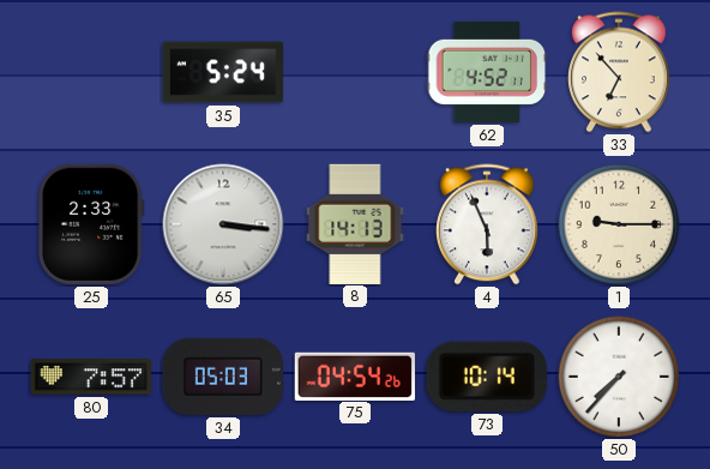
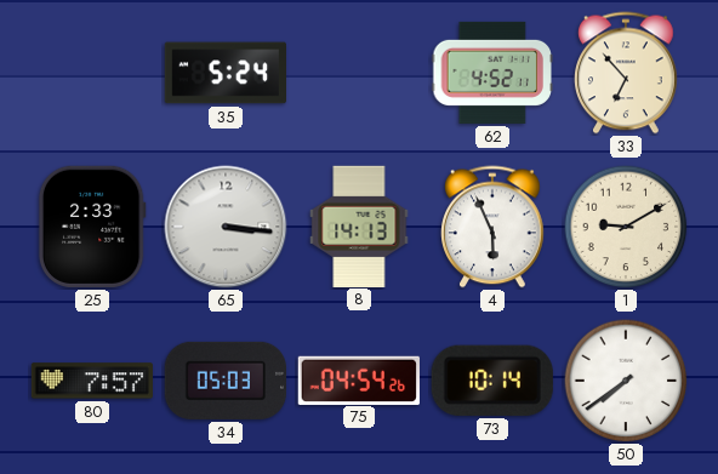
1: 9:15 -> 9:10
50: 7:37 -> 7:39
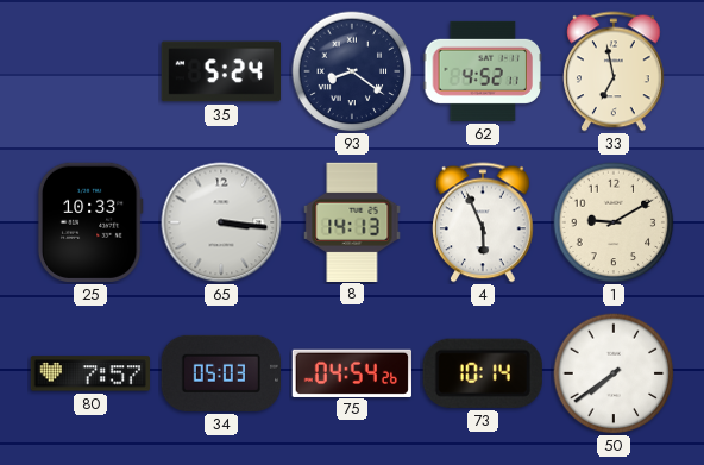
93: none -> 8:21
33: 6:53 -> 6:58
25: 2:33 -> 10:33
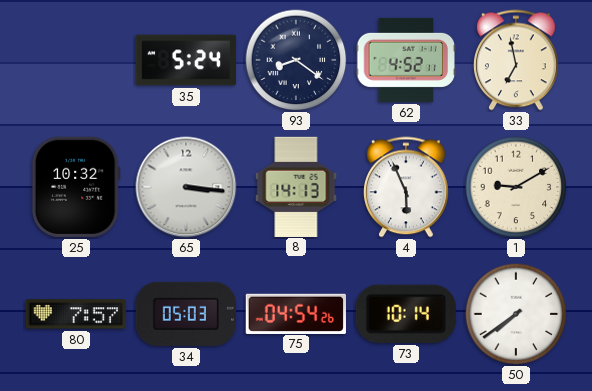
25: 10:33 -> 10:32
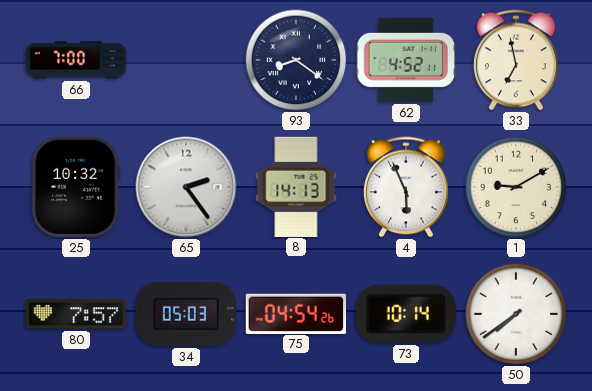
66: none -> 7:00
35: 5:24 -> none
65: 3:16 -> 2:24
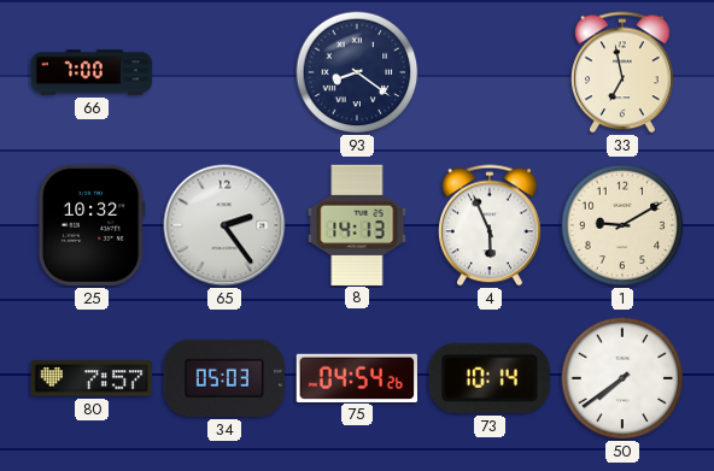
62: 4:52 -> none
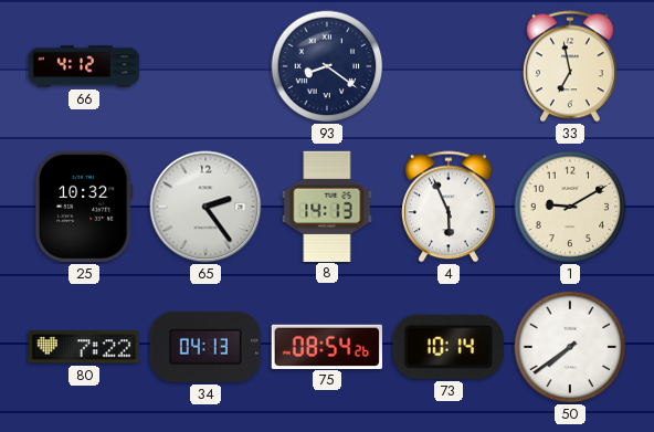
66: 7:00 -> 4:12
80: 7:57 -> 7:22
34: 05:03 -> 04:13
75: 04:54 -> 08:54
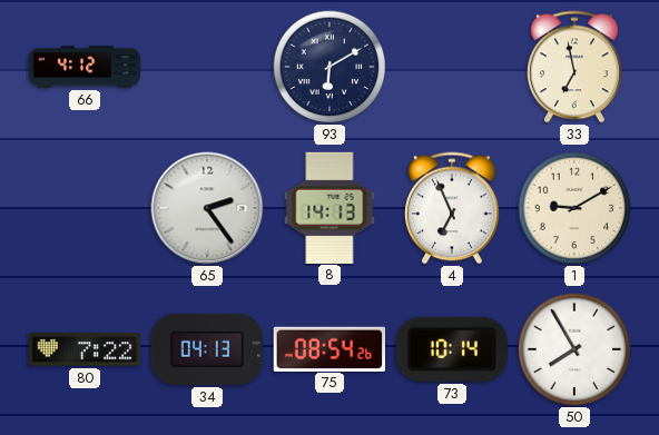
93: 8:21 -> 6:10
25: 10:32 -> none
4: 5:56 -> 6:56
50: 7:39 -> 7:55
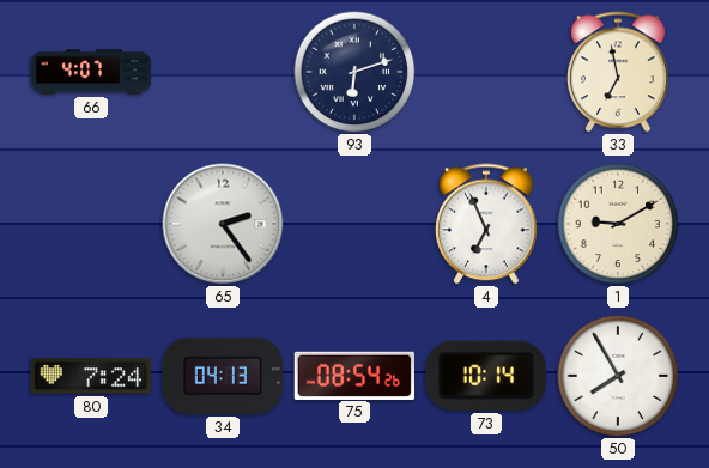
66: 4:12 -> 4:07
93: 6:10 -> 6:12
8: 14:13 -> none
80: 7:22 -> 7:24
